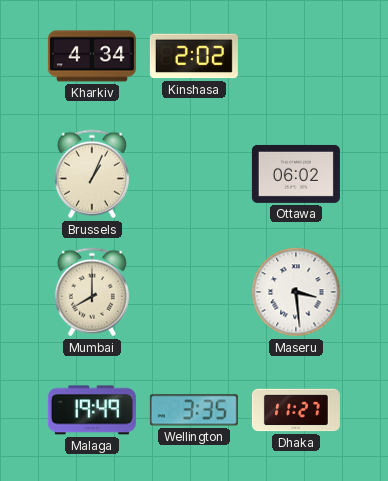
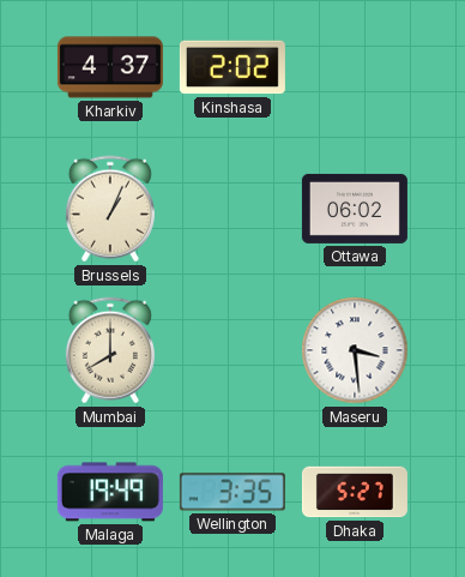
Kharkiv: 4:34 -> 4:37
Dhaka: 11:27 -> 5:27
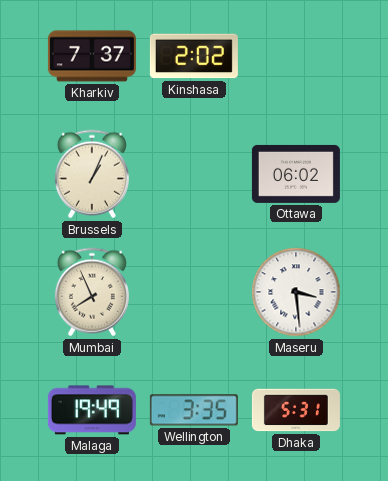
Kharkiv: 4:37 -> 7:37
Mumbai: 8:00 -> 7:56
Dhaka: 5:27 -> 5:31
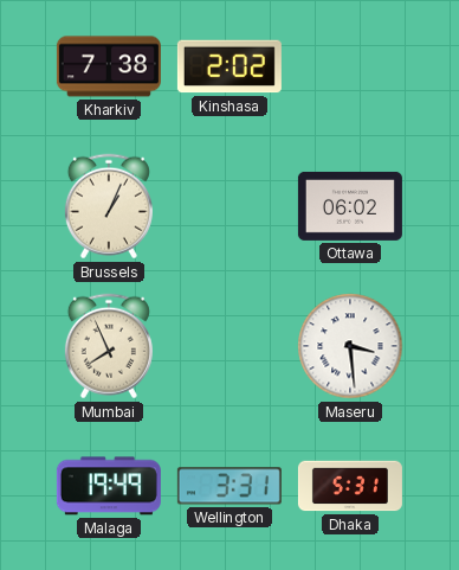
Kharkiv: 7:37 -> 7:38
Wellington: 3:35 -> 3:31
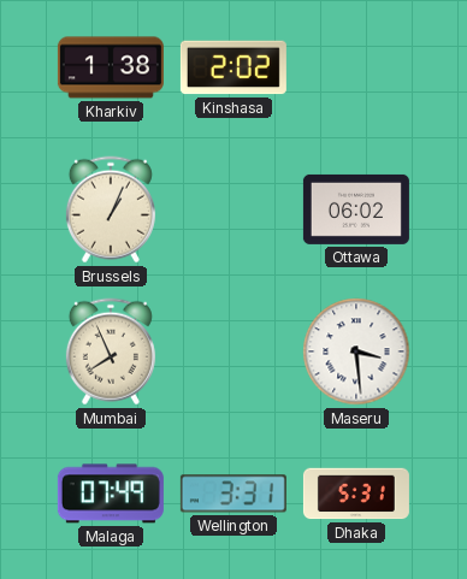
Kharkiv: 7:38 -> 1:38
Malaga: 19:49 -> 07:49
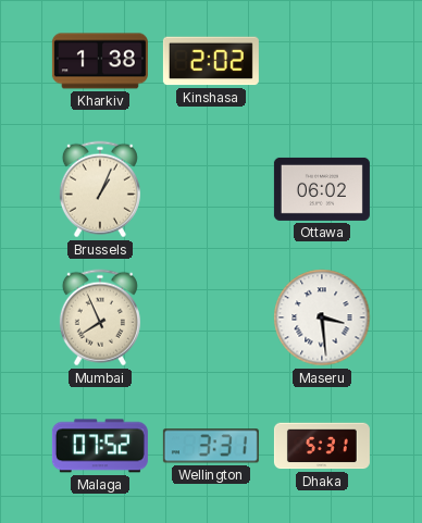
Malaga: 07:49 -> 07:52
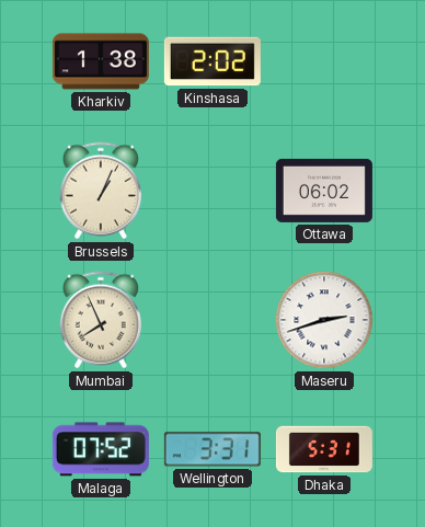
Maseru: 3:29 -> 2:42
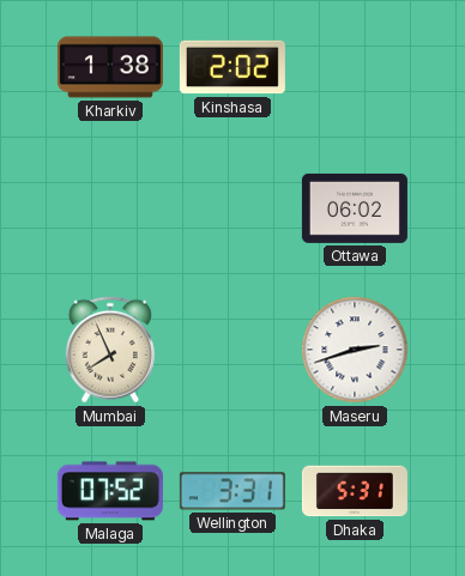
Brussels: 1:04 -> none
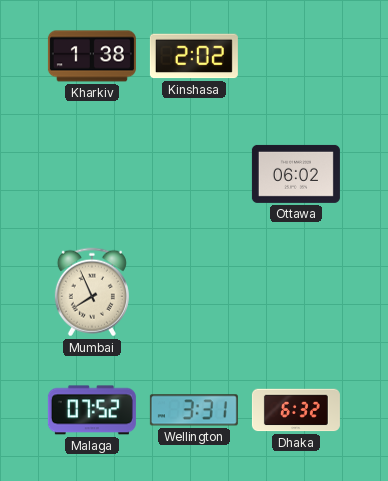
Maseru: 2:42 -> none
Dhaka: 5:31 -> 6:32
